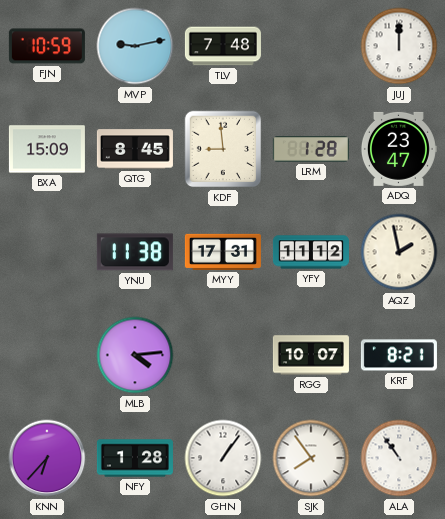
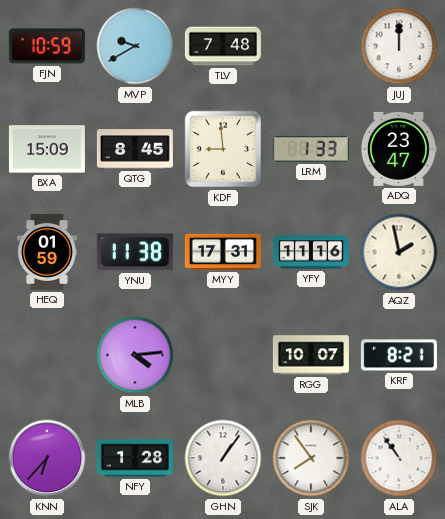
MVP: 9:13 -> 9:40
LRM: 1:28 -> 1:33
HEQ: none -> 01:59
YFY: 11:12 -> 11:16
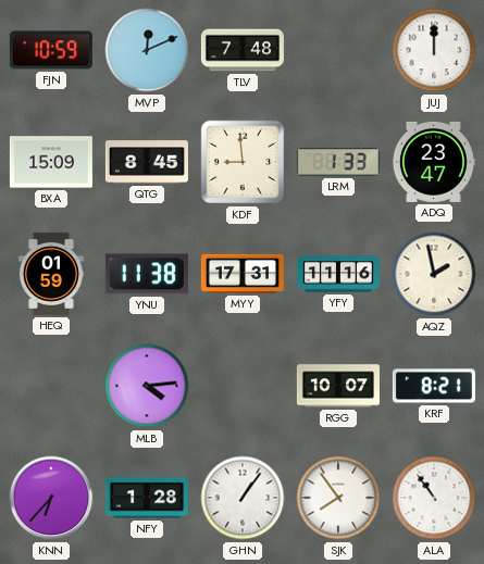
MVP: 9:40 -> 12:11
